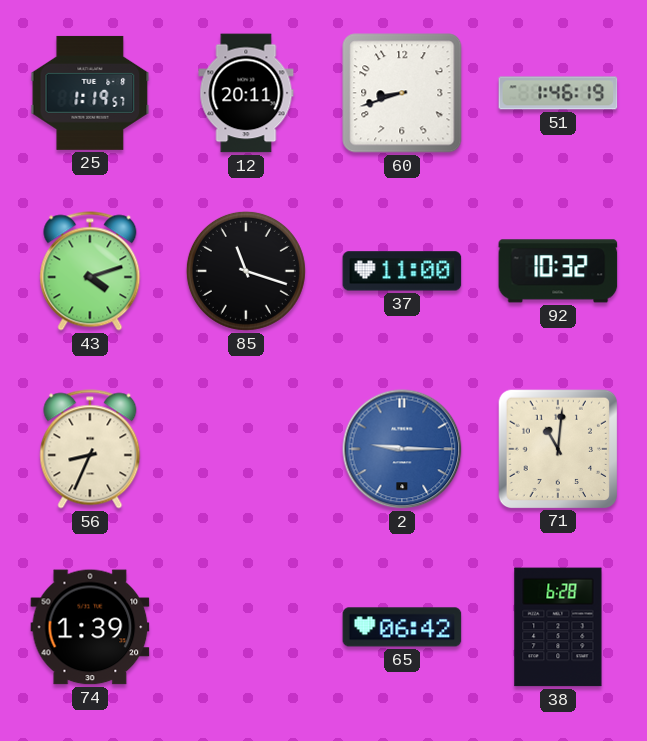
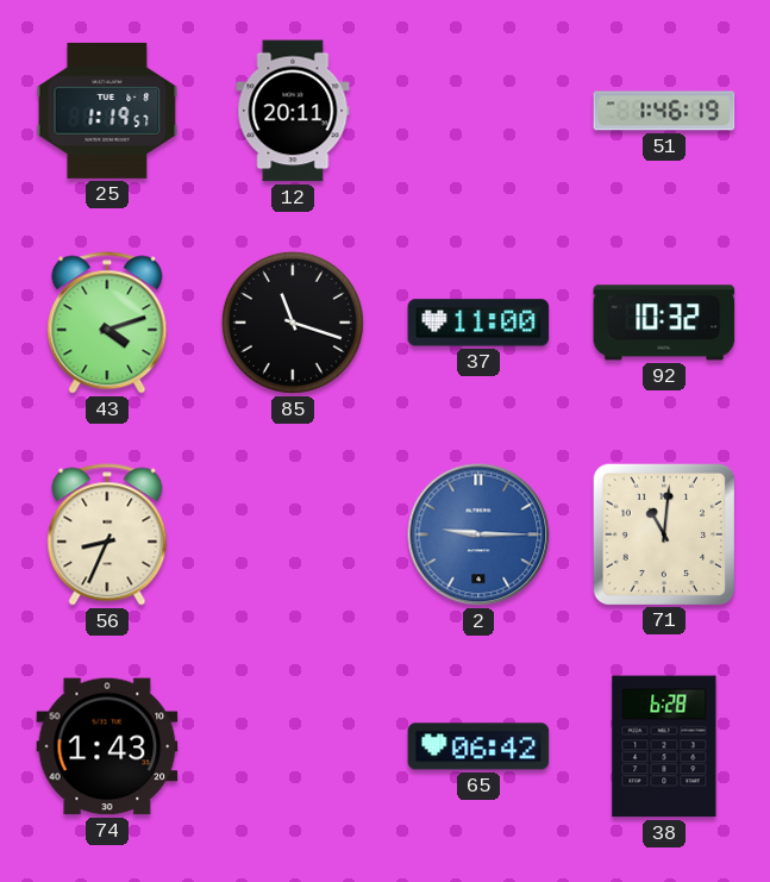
60: 8:42 -> none
74: 1:39 -> 1:43
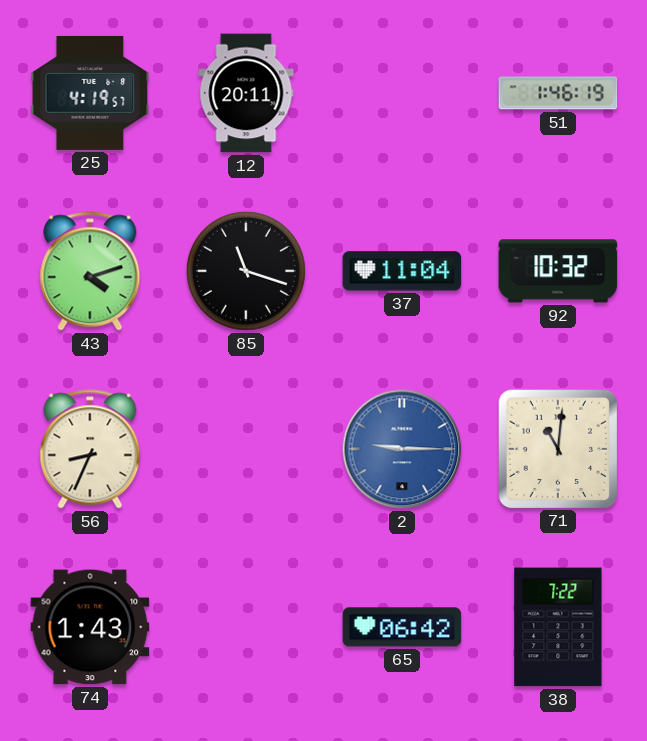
25: 1:19 -> 4:19
37: 11:00 -> 11:04
38: 6:28 -> 7:22
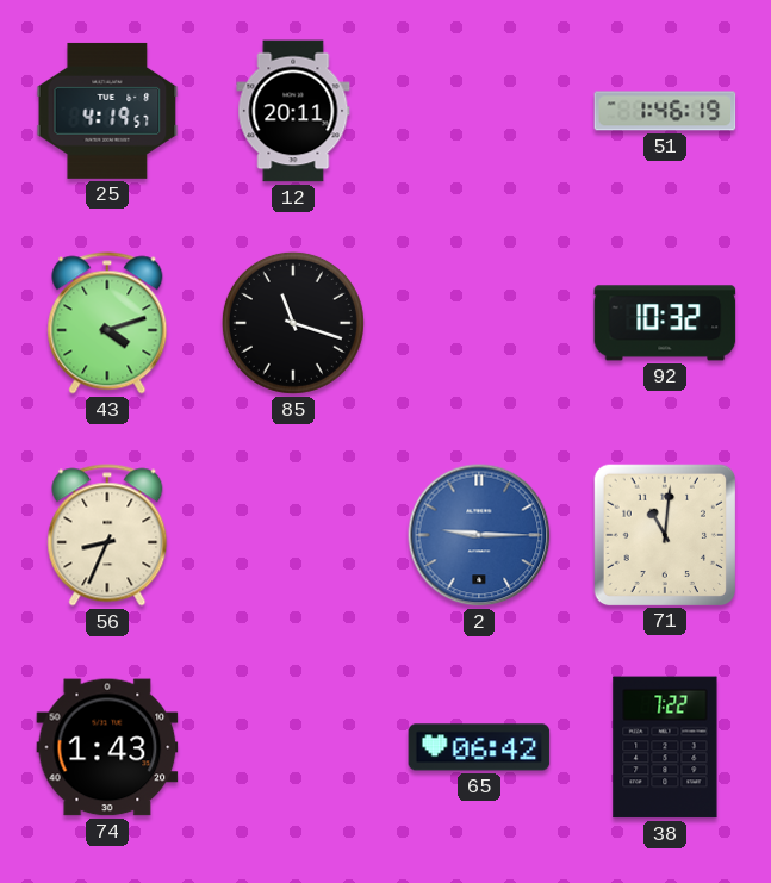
37: 11:04 -> none
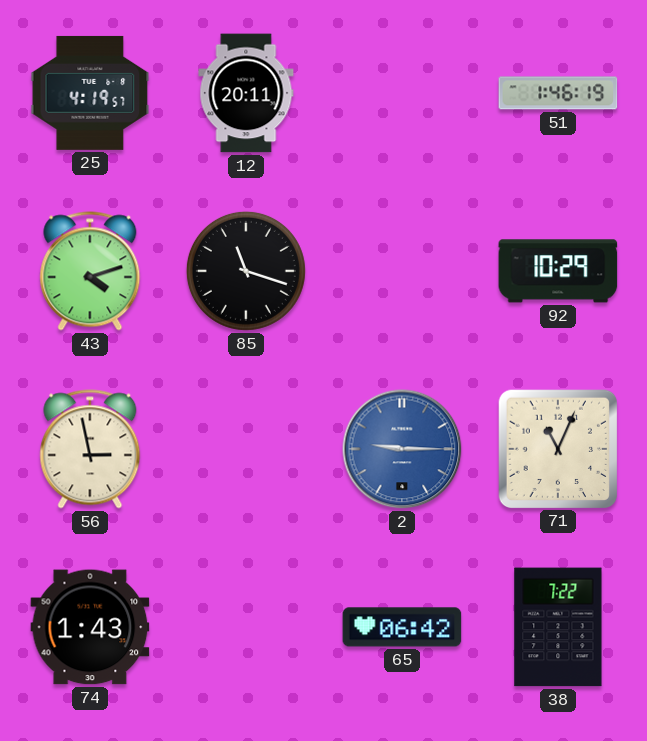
92: 10:32 -> 10:29
56: 8:34 -> 2:58
71: 11:01 -> 11:04
